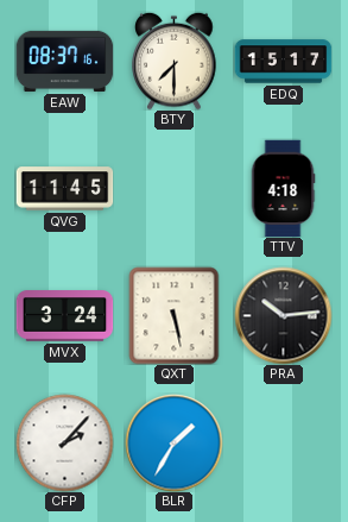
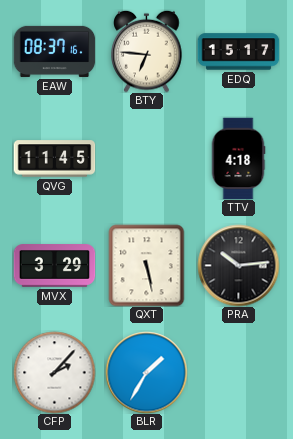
BTY: 7:30 -> 6:46
MVX: 3:24 -> 3:29
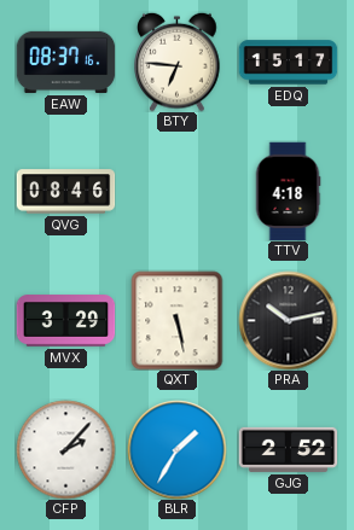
QVG: 11:45 -> 08:46
PRA: 10:14 -> 10:13
GJG: none -> 2:52
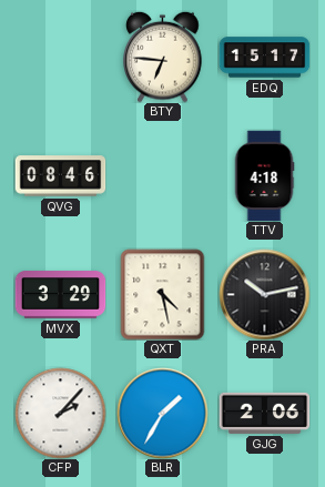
EAW: 08:37 -> none
QXT: 5:28 -> 4:28
GJG: 2:52 -> 2:06
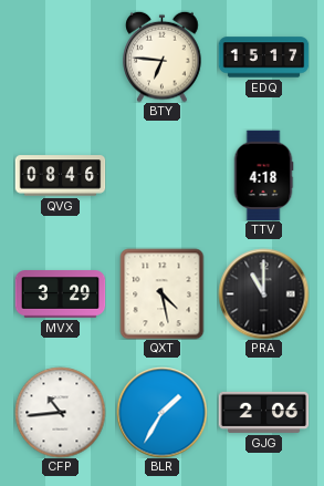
PRA: 10:13 -> 11:00
CFP: 2:07 -> 10:44
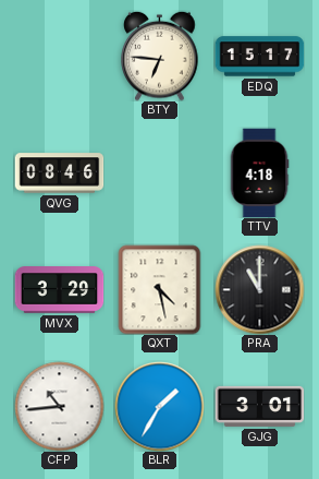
GJG: 2:06 -> 3:01
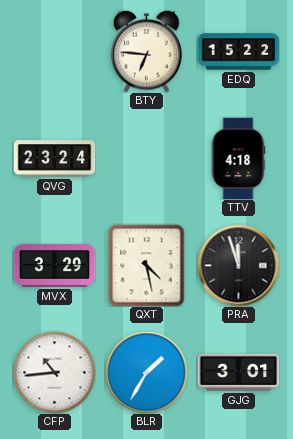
EDQ: 15:17 -> 15:22
QVG: 08:46 -> 23:24
PRA: 11:00 -> 11:57
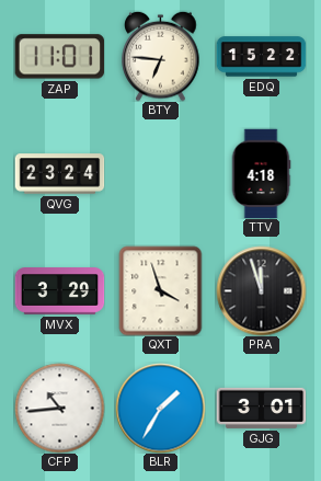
ZAP: none -> 11:01
QXT: 4:28 -> 3:57
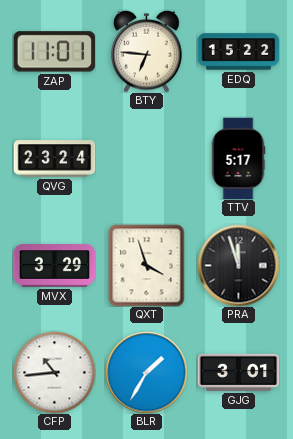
TTV: 4:18 -> 5:17
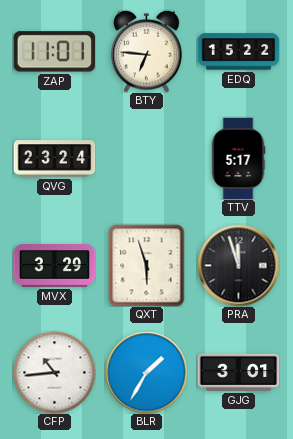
QXT: 3:57 -> 5:57
